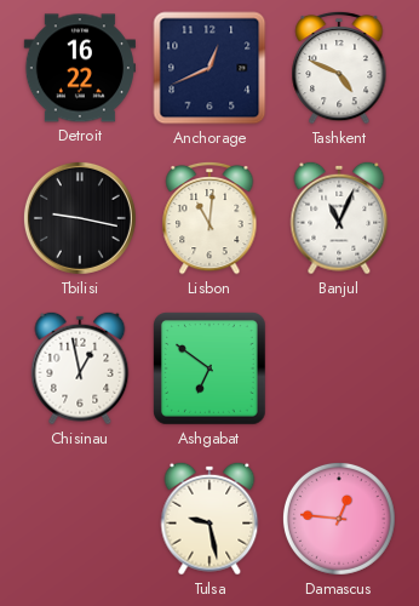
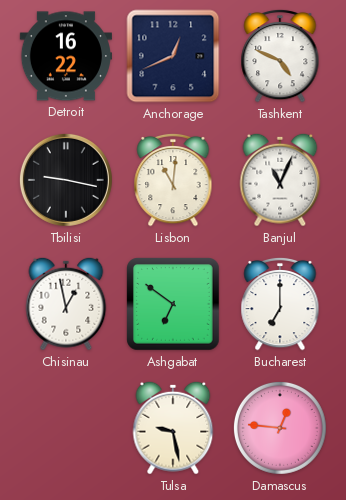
Bucharest: none -> 7:00
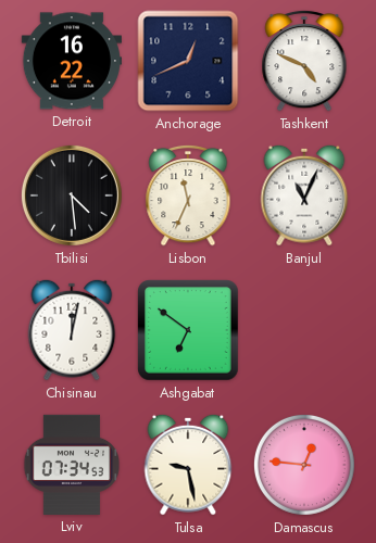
Tbilisi: 9:17 -> 4:29
Lisbon: 11:01 -> 11:34
Chisinau: 12:58 -> 12:02
Bucharest: 7:00 -> none
Lviv: none -> 07:34
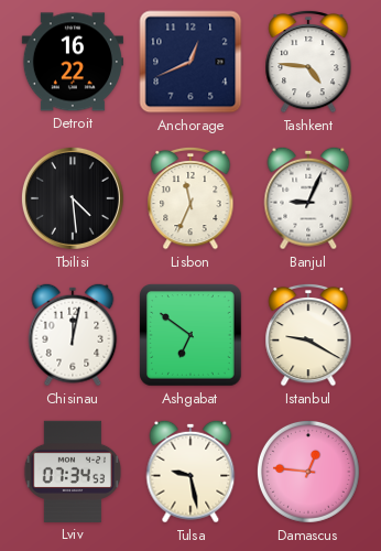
Tashkent: 4:49 -> 4:46
Banjul: 11:04 -> 9:04
Istanbul: none -> 9:20
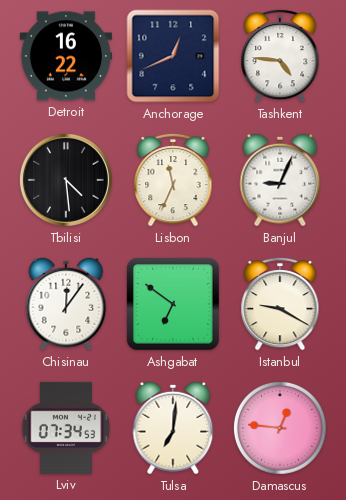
Chisinau: 12:02 -> 12:06
Tulsa: 9:28 -> 7:01
